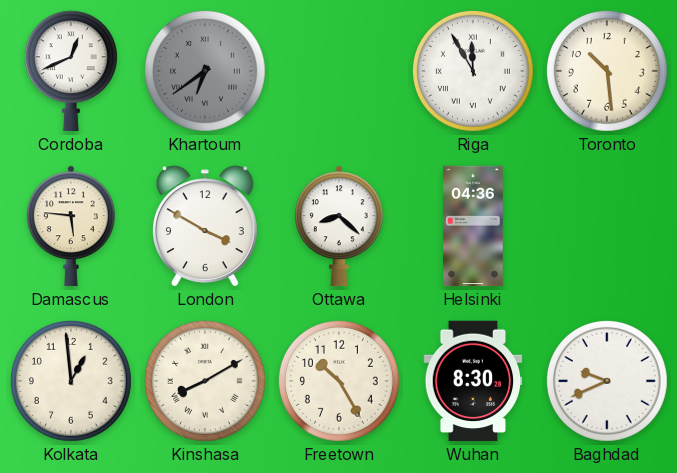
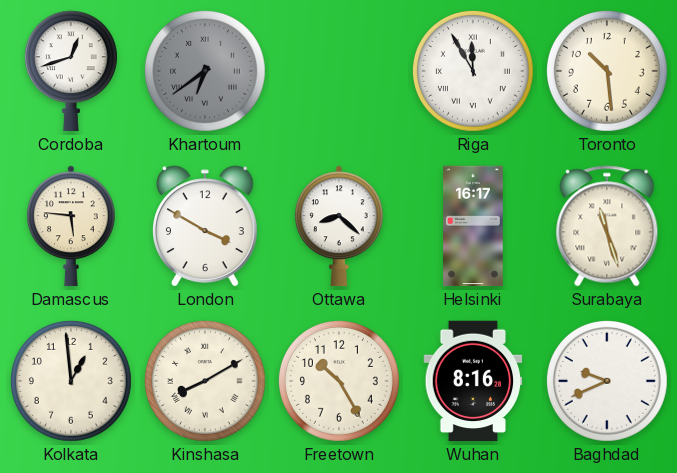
Cordoba: 12:41 -> 12:42
Helsinki: 04:36 -> 16:17
Surabaya: none -> 11:27
Wuhan: 8:30 -> 8:16
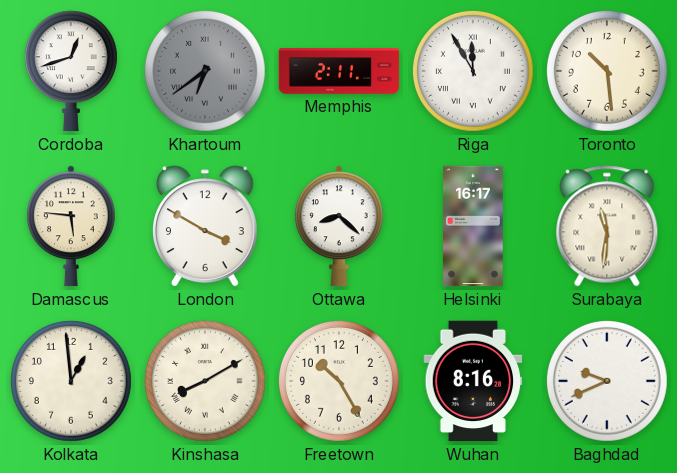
Memphis: none -> 2:11
Surabaya: 11:27 -> 11:31
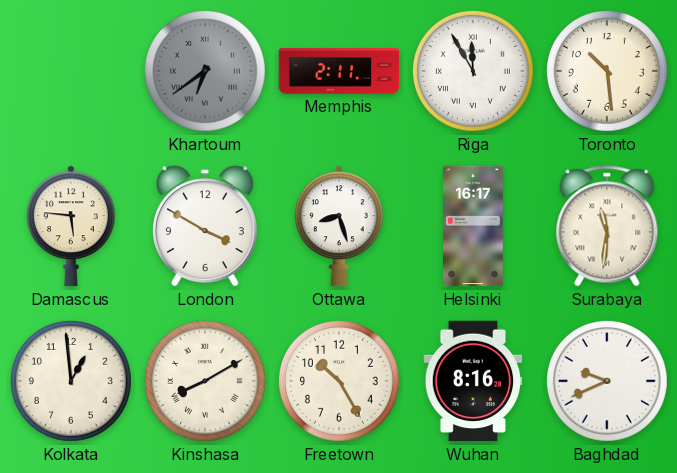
Cordoba: 12:42 -> none
Ottawa: 8:22 -> 8:27
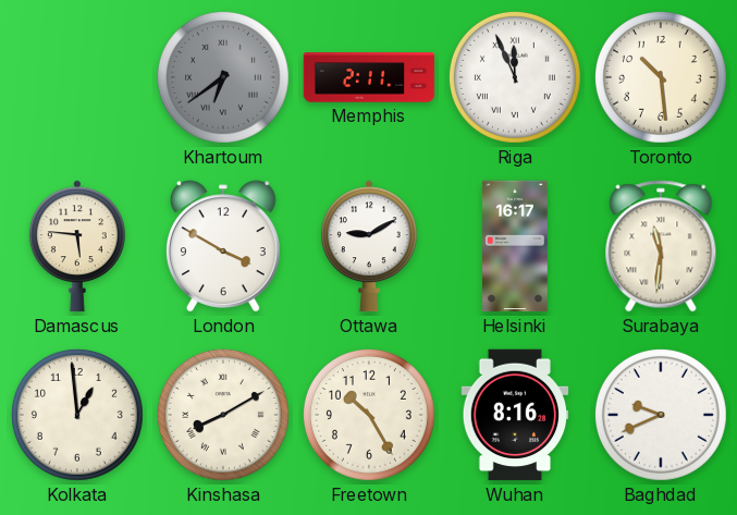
Riga: 11:55 -> 11:56
Ottawa: 8:27 -> 9:10
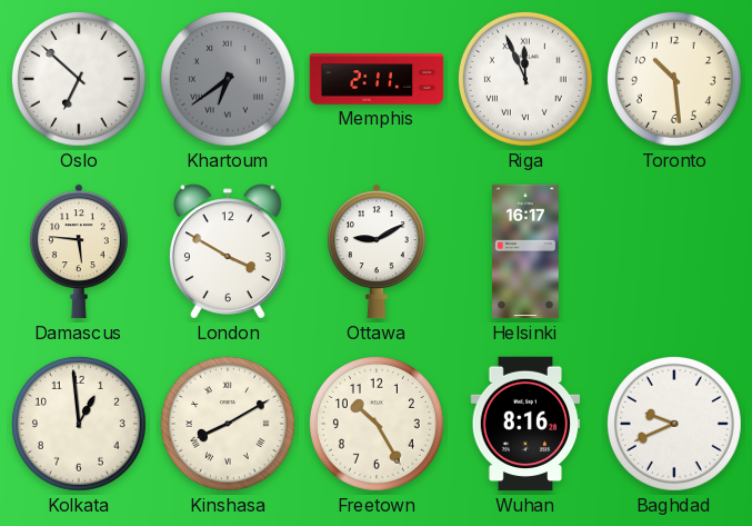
Oslo: none -> 6:52
Surabaya: 11:31 -> none
